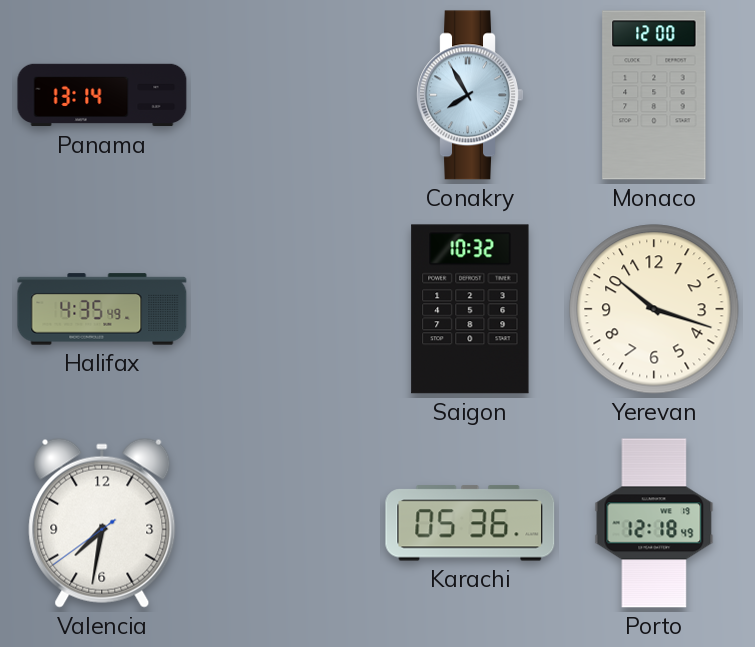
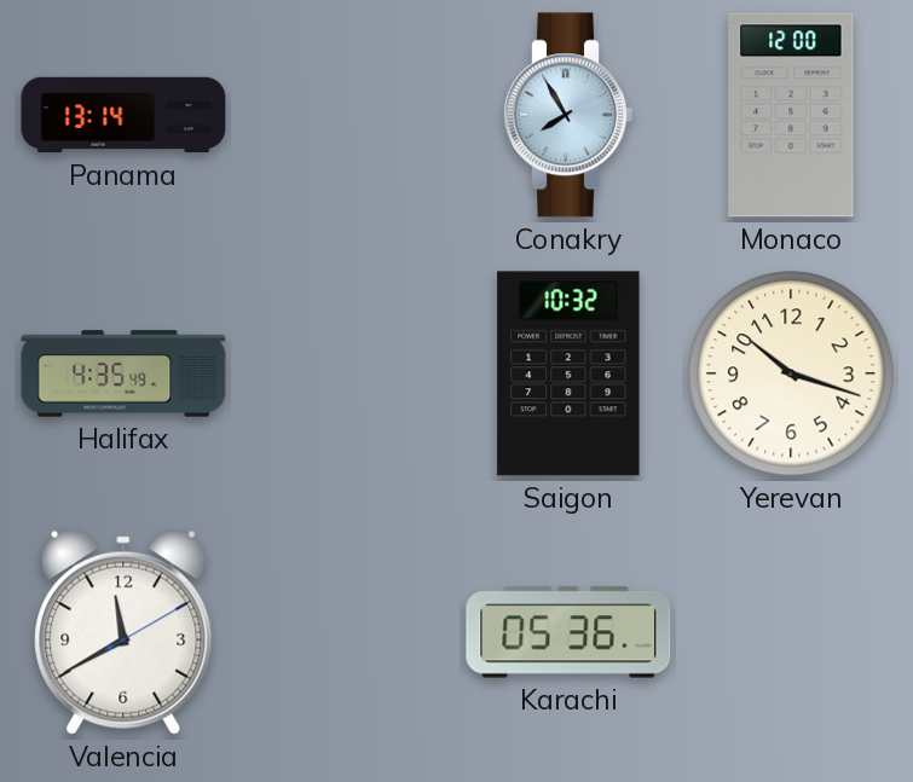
Valencia: 7:31 -> 11:40
Porto: 12:18 -> none
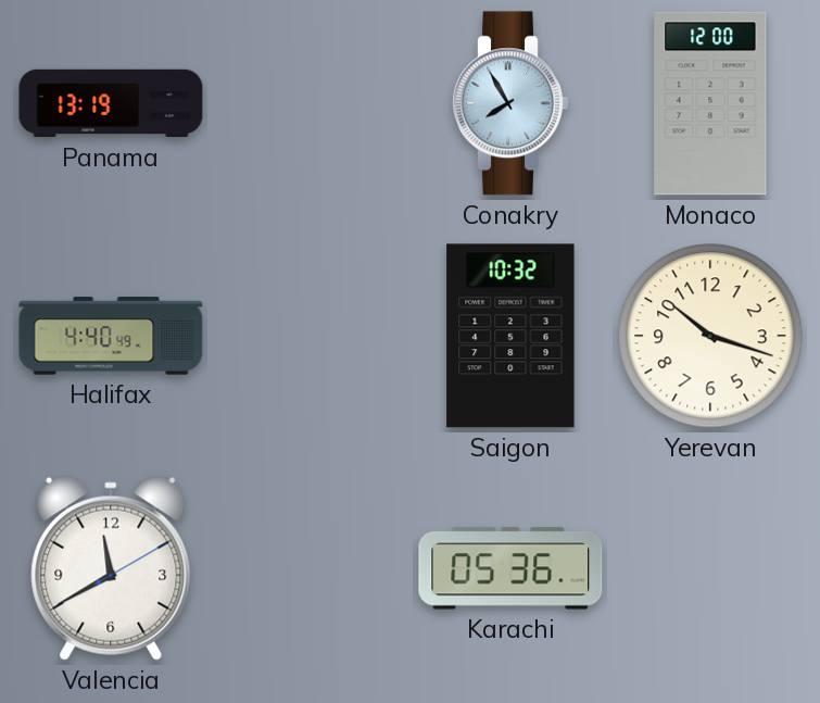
Panama: 13:14 -> 13:19
Halifax: 4:35 -> 4:40
